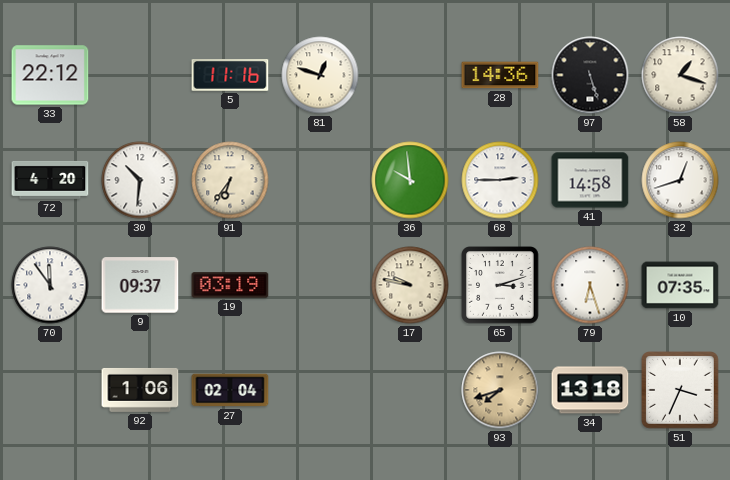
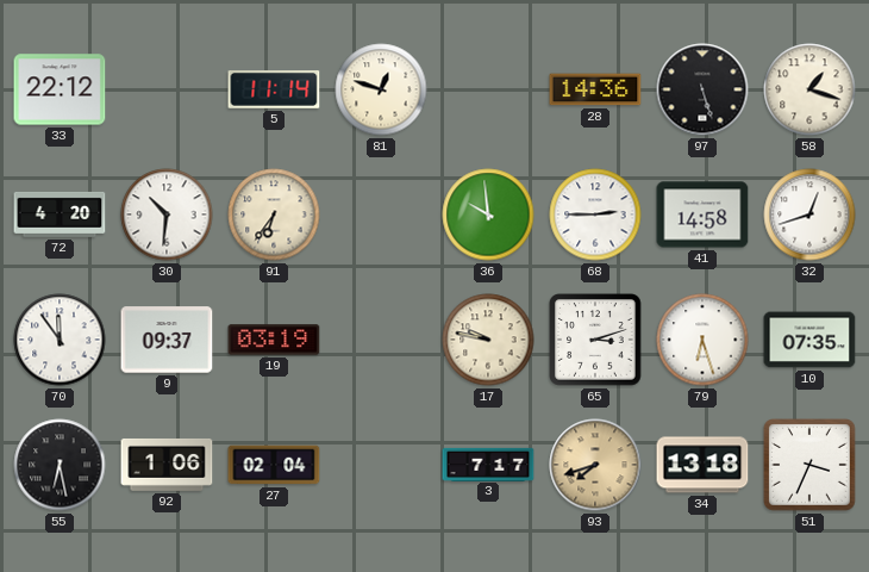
5: 11:16 -> 11:14
55: none -> 6:28
3: none -> 7:17
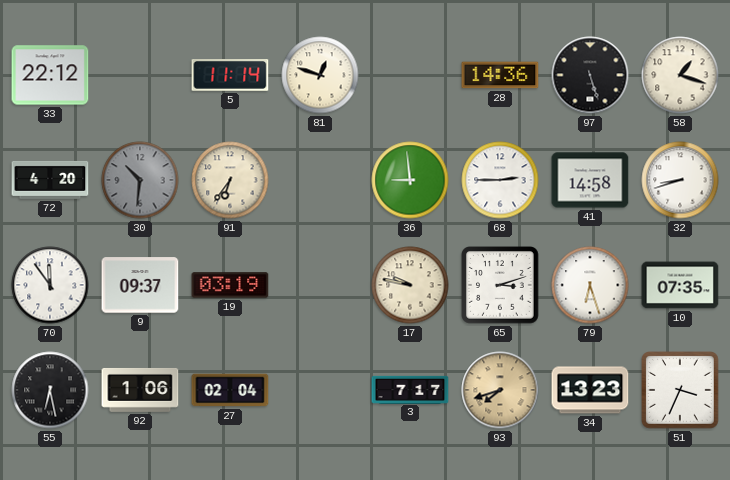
30 dial: white -> grey
36: 9:59 -> 8:59
32: 12:42 -> 8:42
34: 13:18 -> 13:23
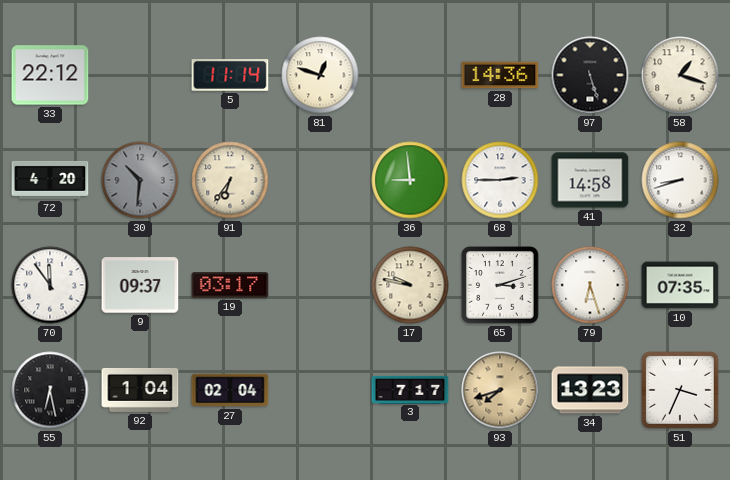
19: 03:19 -> 03:17
92: 1:06 -> 1:04
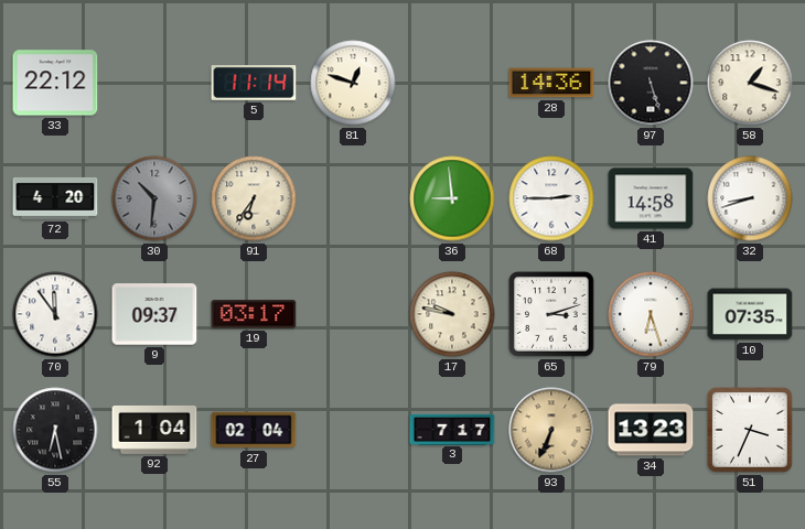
93: 7:42 -> 6:34
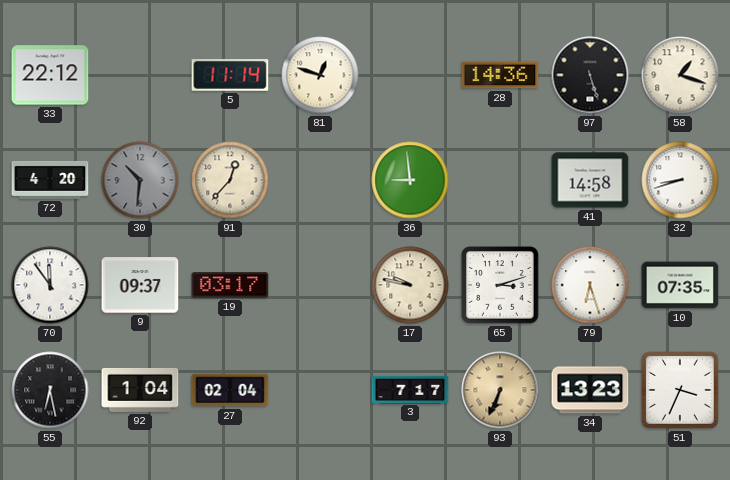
91: 6:36 -> 12:37
68: 2:45 -> none
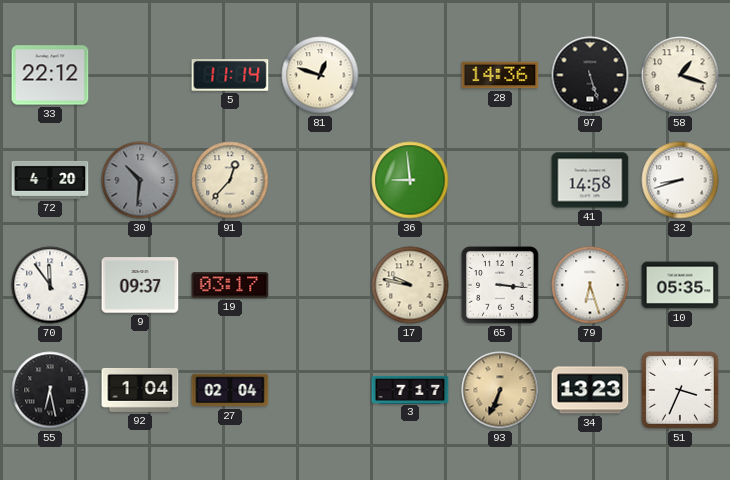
65: 3:12 -> 3:16
10: 07:35 -> 05:35
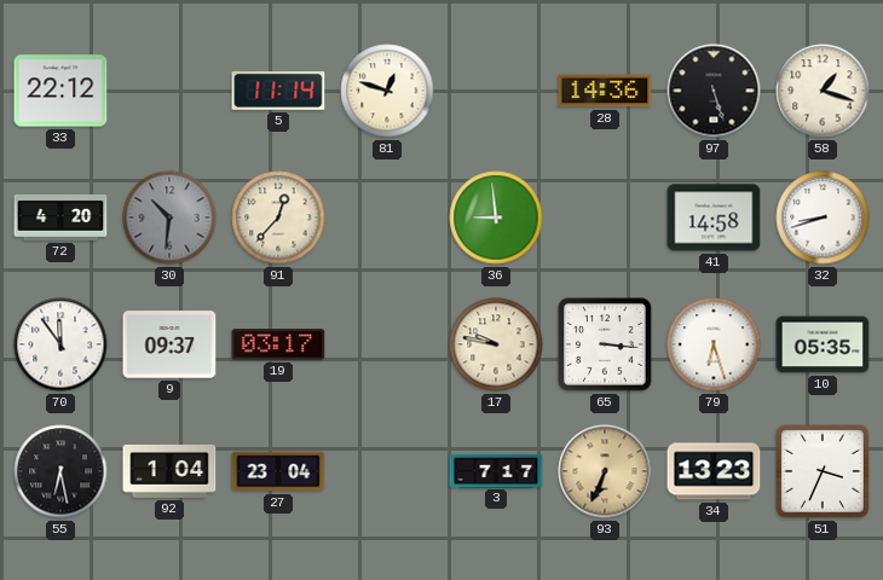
27: 02:04 -> 23:04
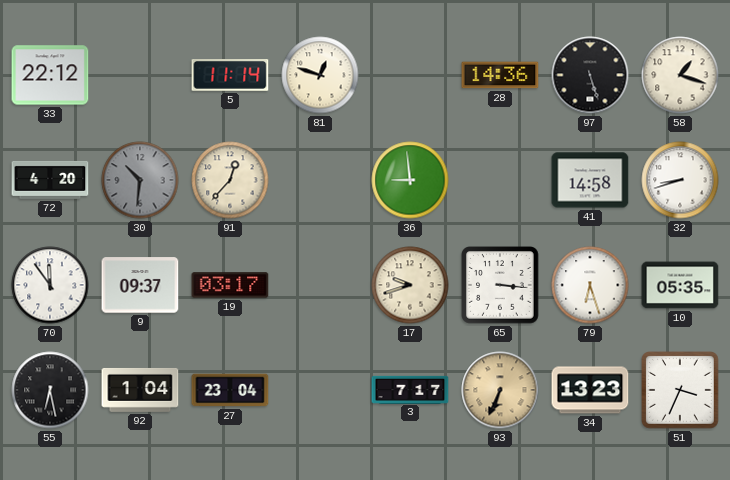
17: 9:47 -> 9:42
